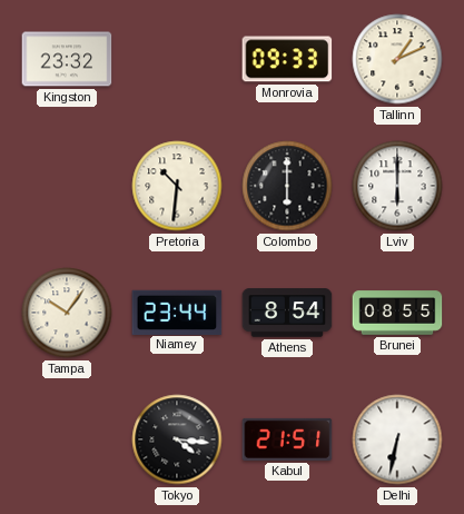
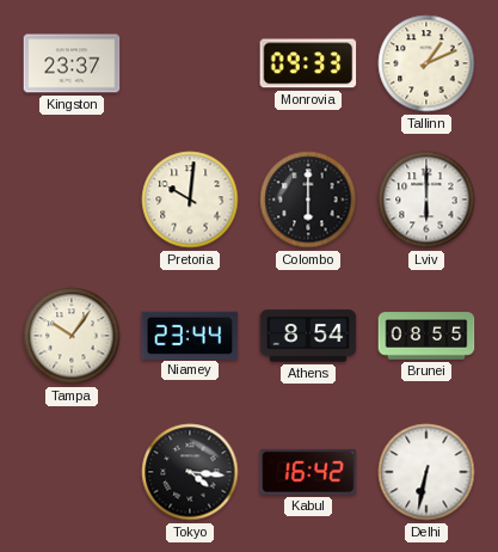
Kingston: 23:32 -> 23:37
Pretoria: 10:31 -> 10:01
Kabul: 21:51 -> 16:42
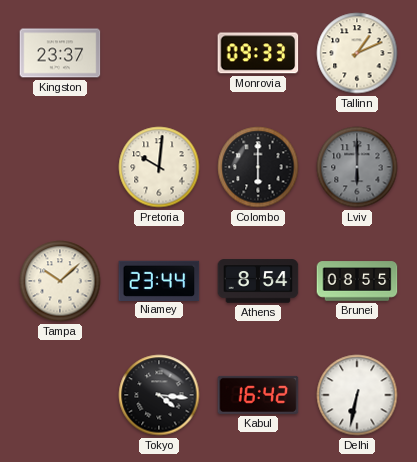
Lviv dial: white -> grey
Tampa: 10:06 -> 10:08
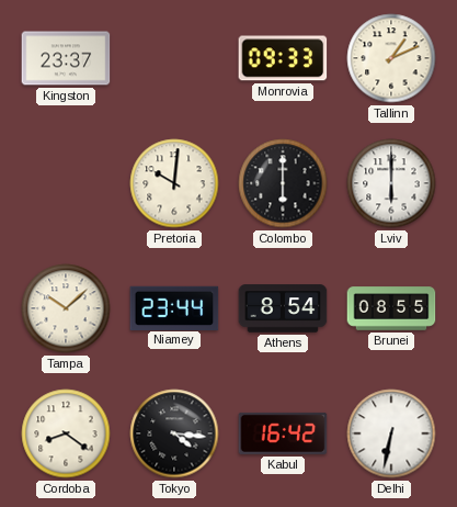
Lviv dial: grey -> white
Cordoba: none -> 8:21
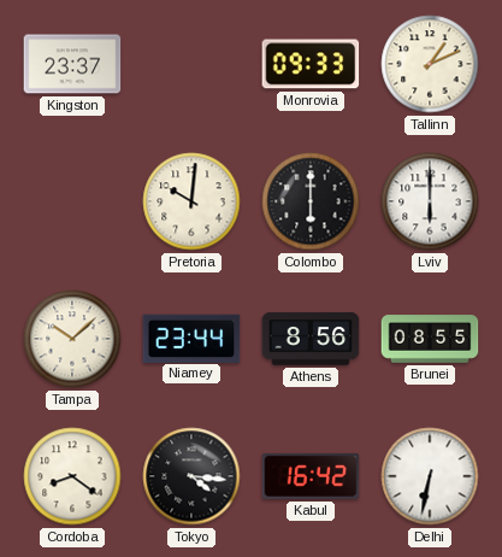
Athens: 8:54 -> 8:56
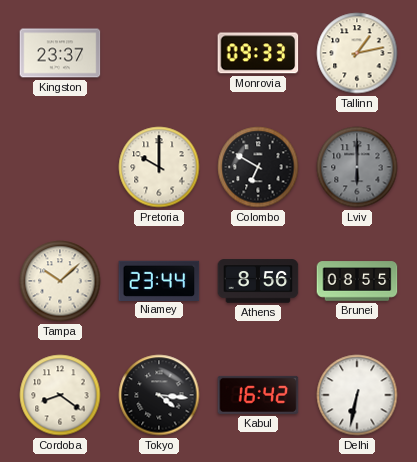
Tallinn: 1:11 -> 1:13
Pretoria: 10:01 -> 10:00
Colombo: 6:00 -> 6:50
Lviv dial: white -> grey
